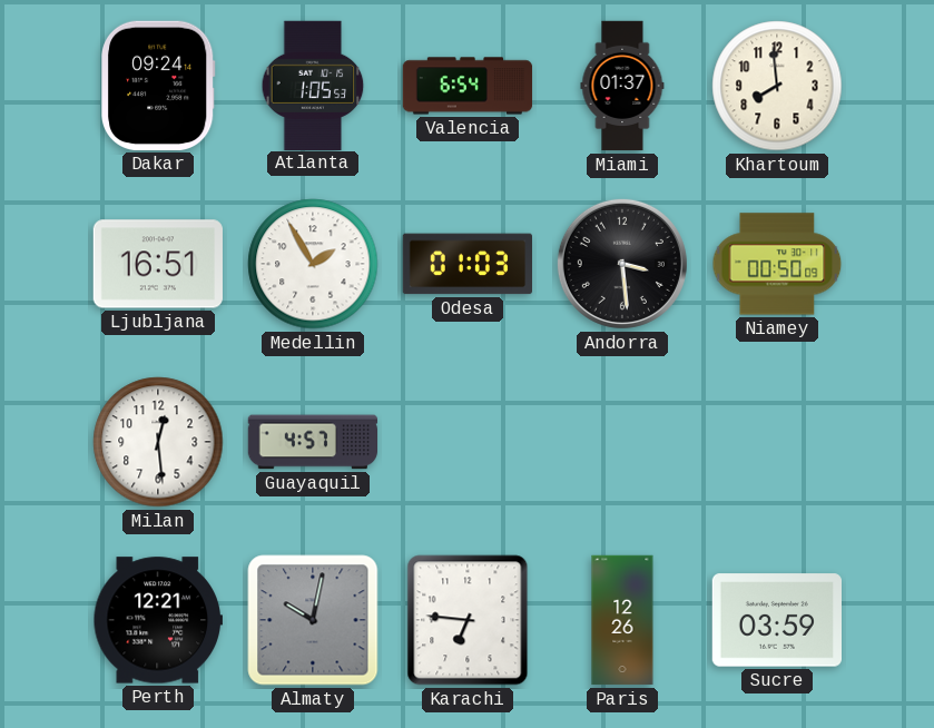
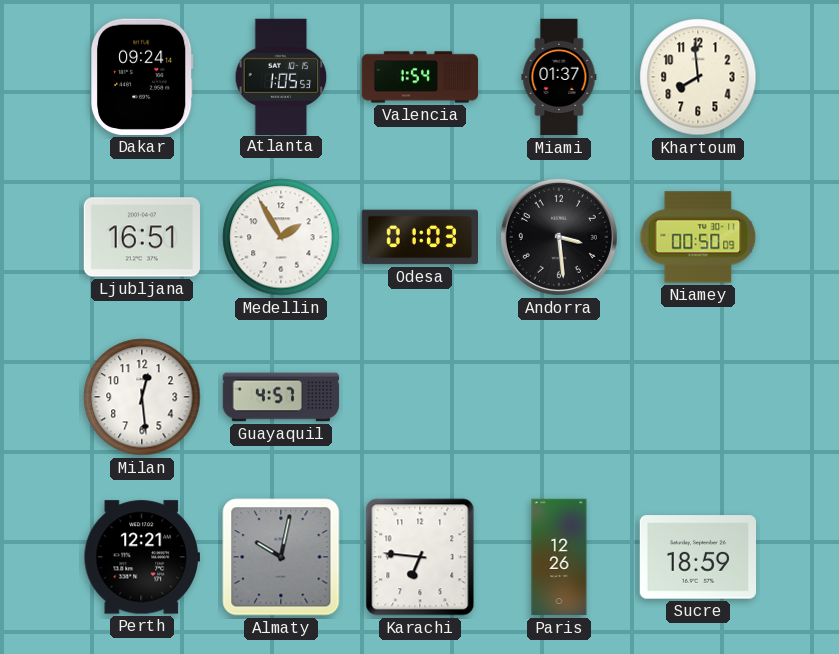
Valencia: 6:54 -> 1:54
Sucre: 03:59 -> 18:59
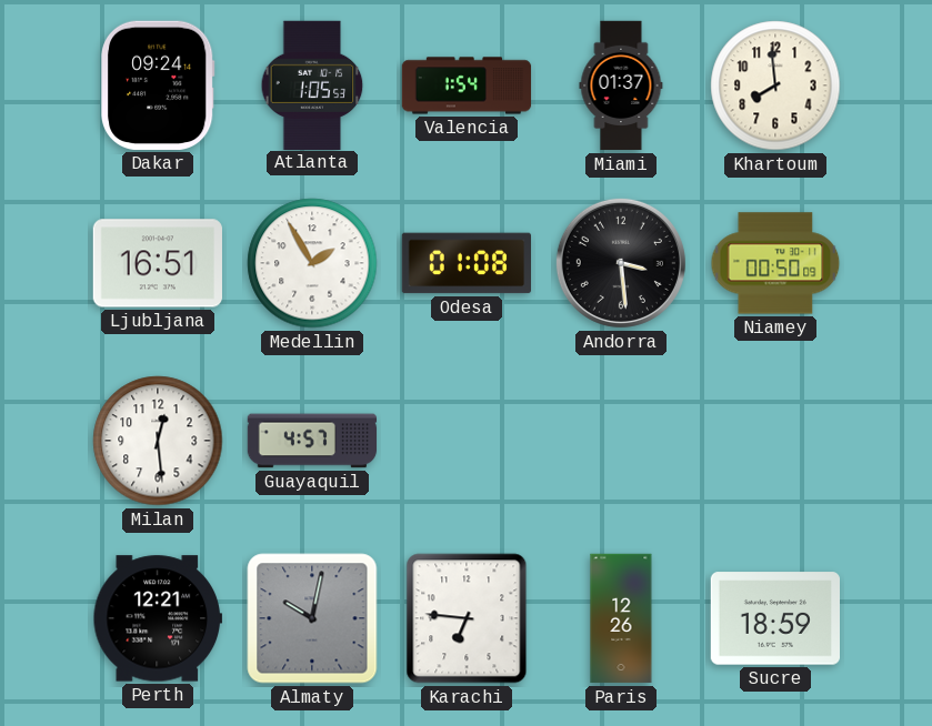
Odesa: 01:03 -> 01:08
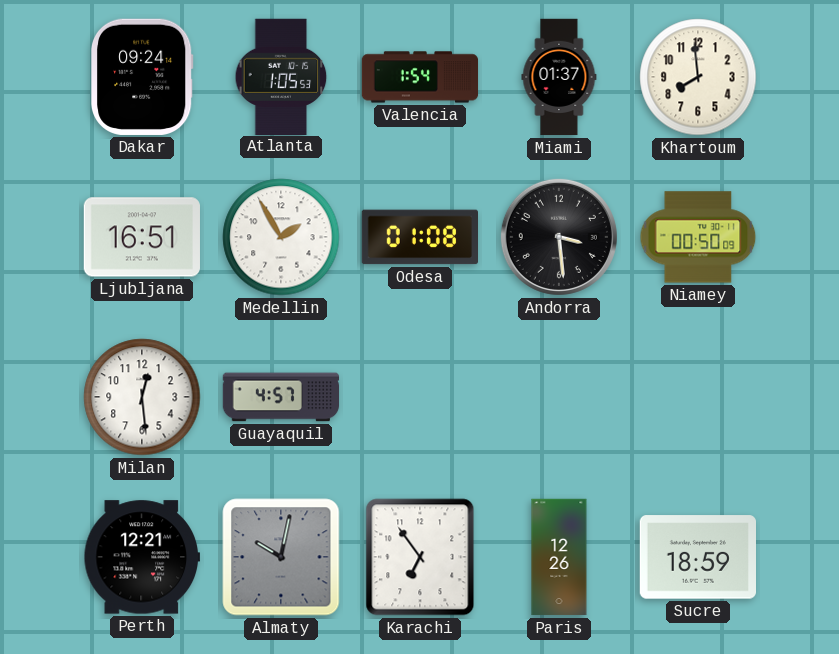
Karachi: 6:46 -> 6:54
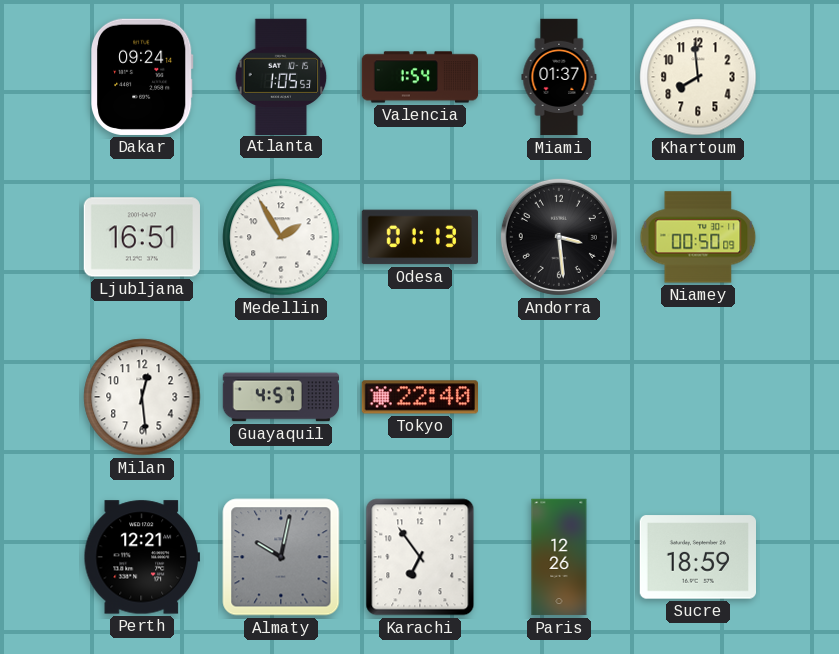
Odesa: 01:08 -> 01:13
Tokyo: none -> 22:40
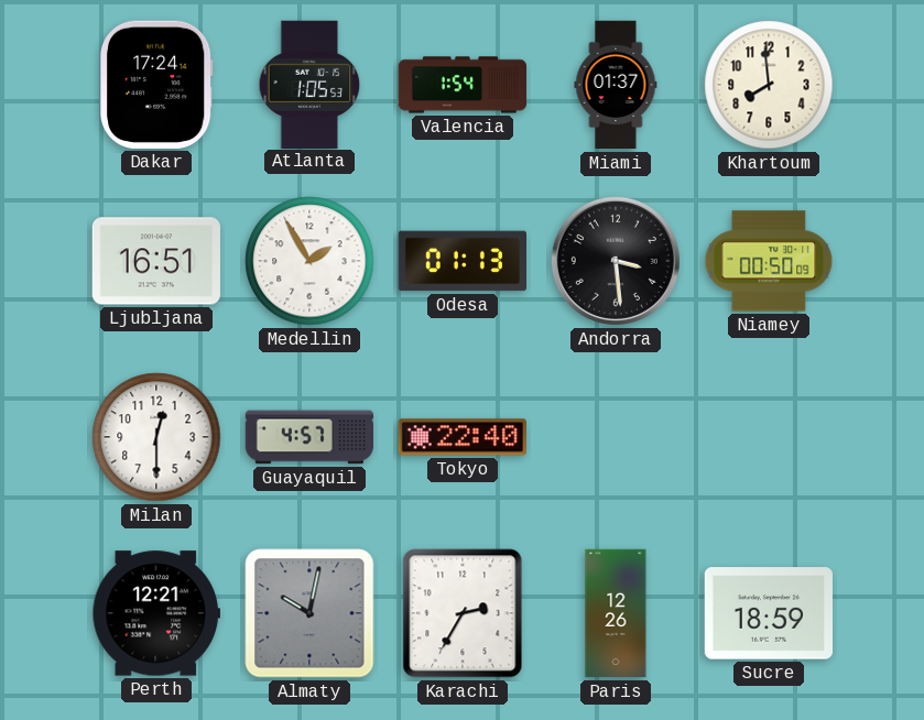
Dakar: 09:24 -> 17:24
Milan: 12:29 -> 12:30
Karachi: 6:54 -> 2:35
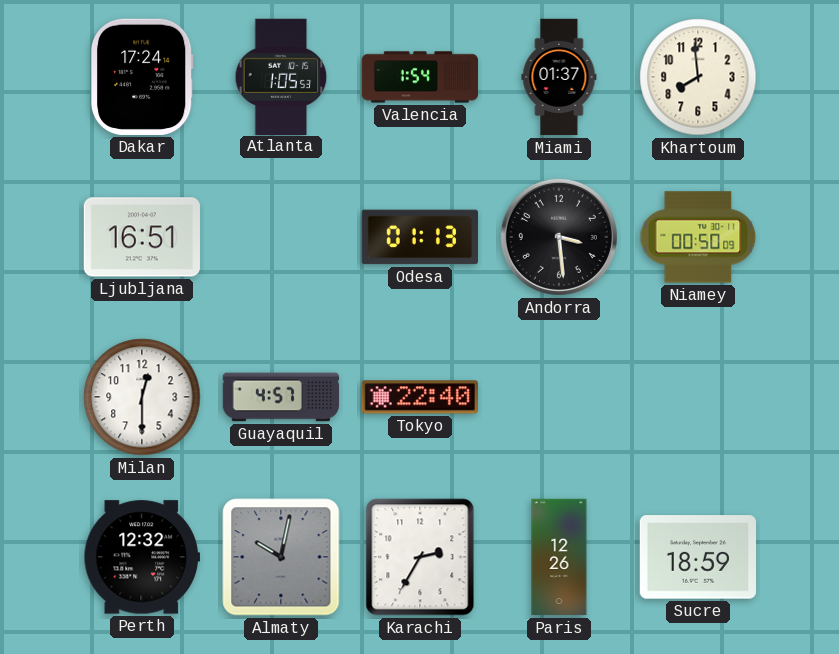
Medellin: 1:55 -> none
Perth: 12:21 -> 12:32
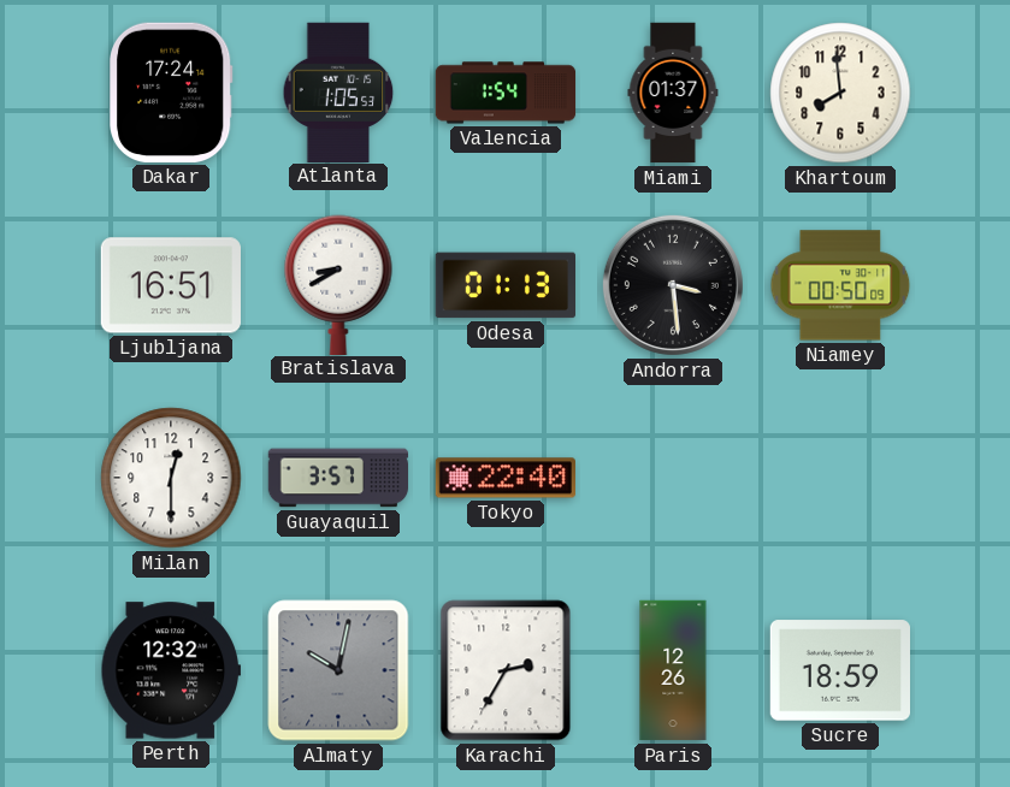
Bratislava: none -> 8:40
Guayaquil: 4:57 -> 3:57
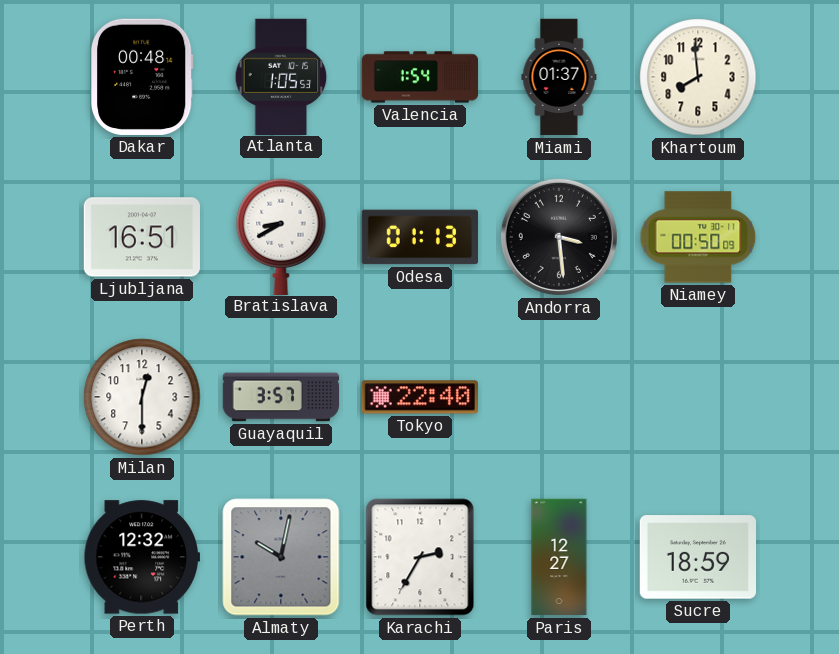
Dakar: 17:24 -> 00:48
Paris: 12:26 -> 12:27
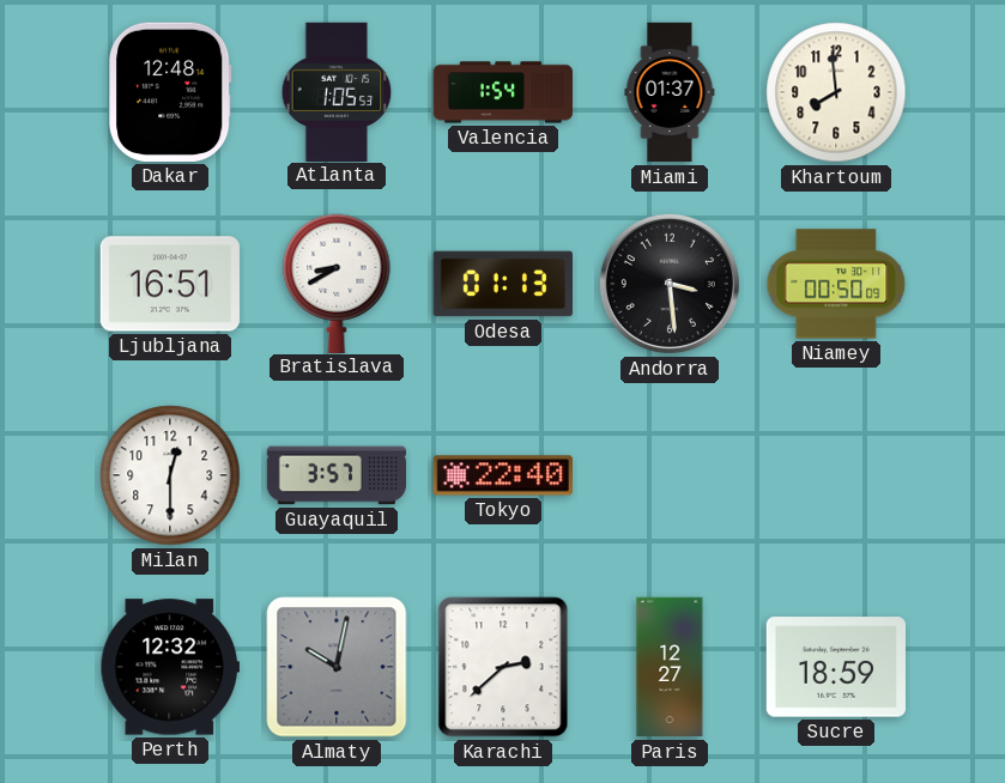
Dakar: 00:48 -> 12:48
Karachi: 2:35 -> 2:38
